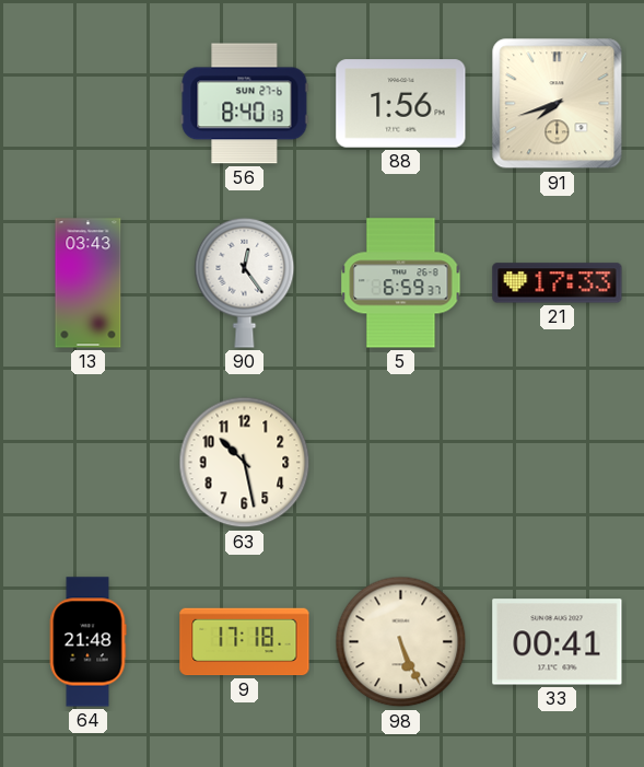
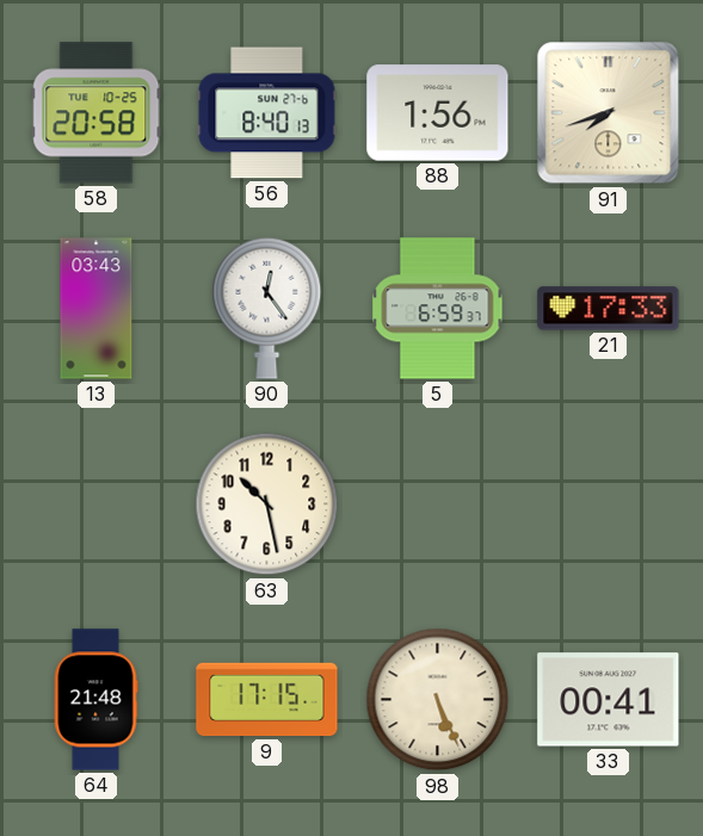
58: none -> 20:58
9: 17:18 -> 17:15
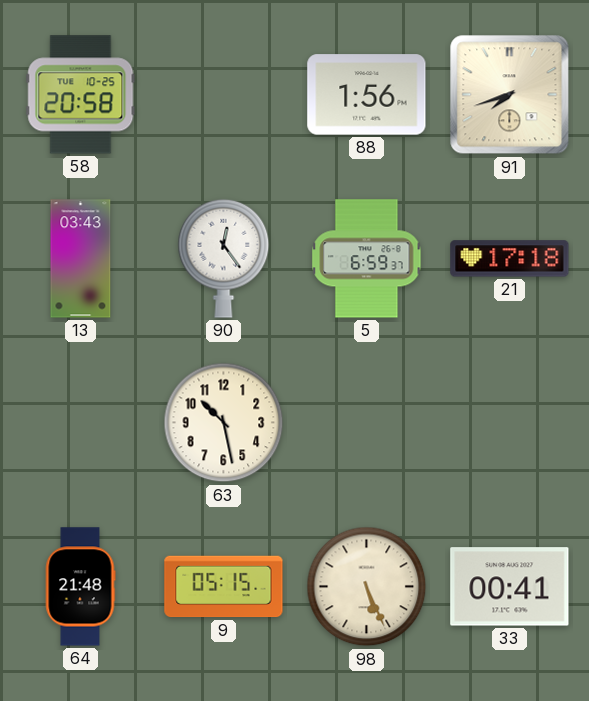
56: 8:40 -> none
21: 17:33 -> 17:18
9: 17:15 -> 05:15
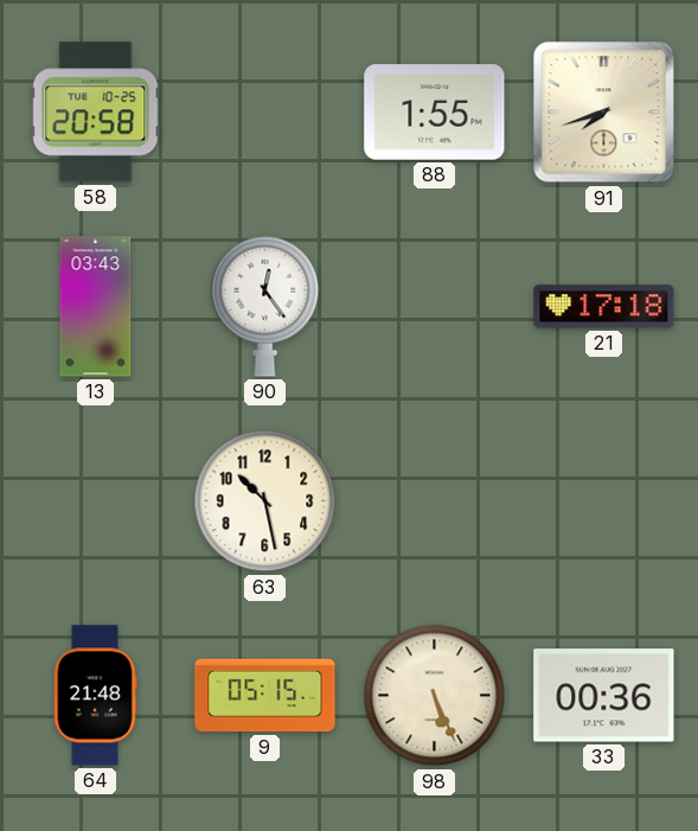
88: 1:56 -> 1:55
5: 6:59 -> none
33: 00:41 -> 00:36
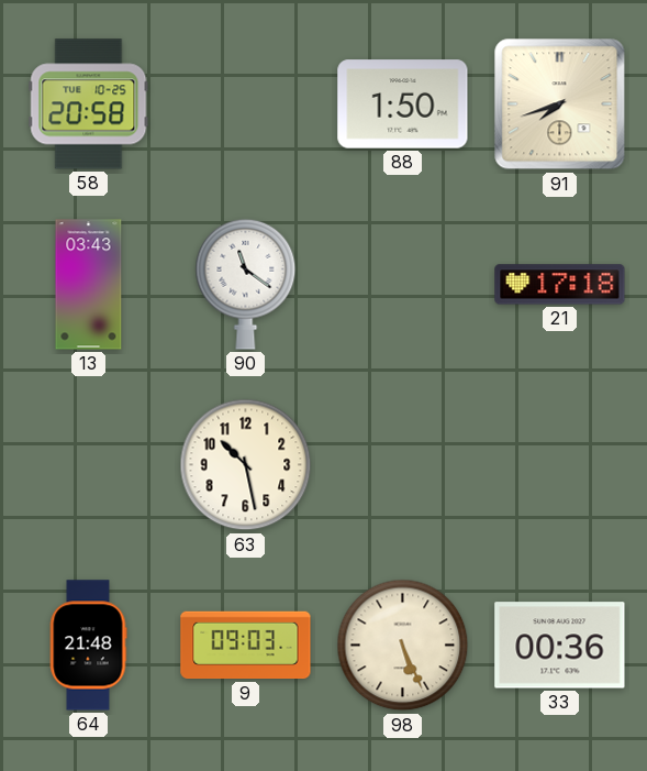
88: 1:55 -> 1:50
90: 12:24 -> 11:21
9: 05:15 -> 09:03
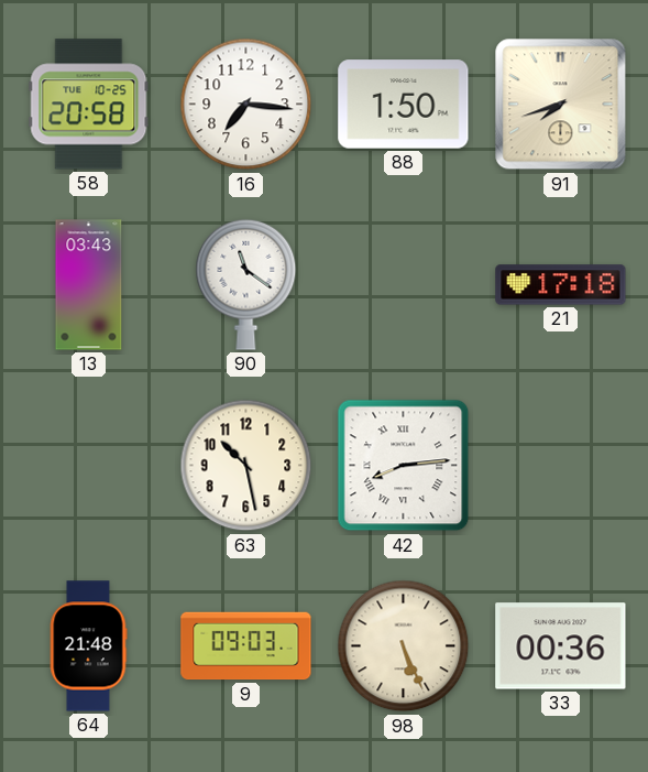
16: none -> 7:16
42: none -> 8:14
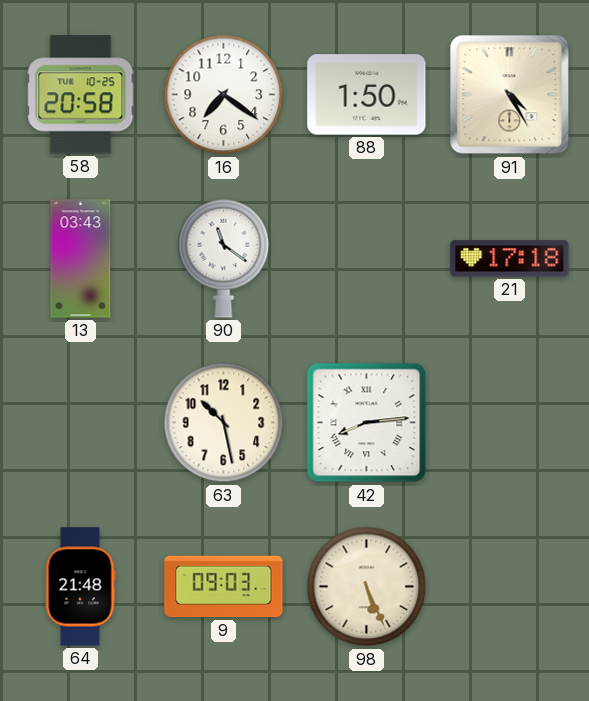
16: 7:16 -> 7:21
91: 7:42 -> 4:25
33: 00:36 -> none
